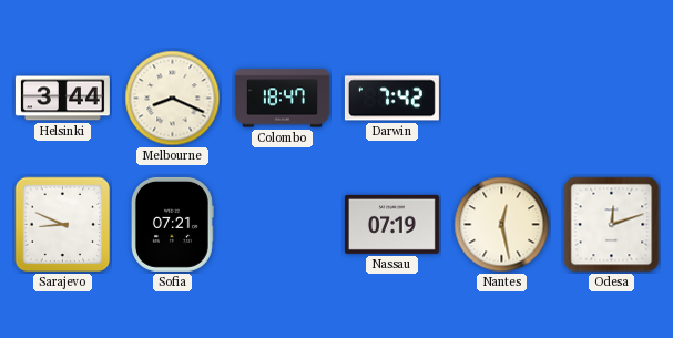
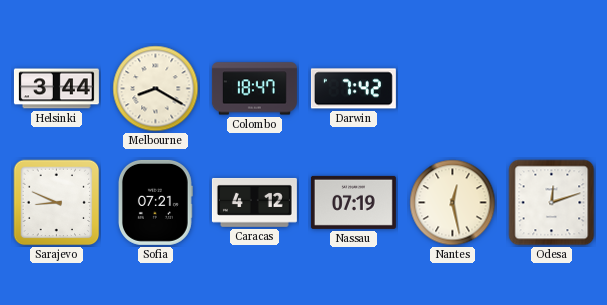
Melbourne: 8:19 -> 8:20
Caracas: none -> 4:12
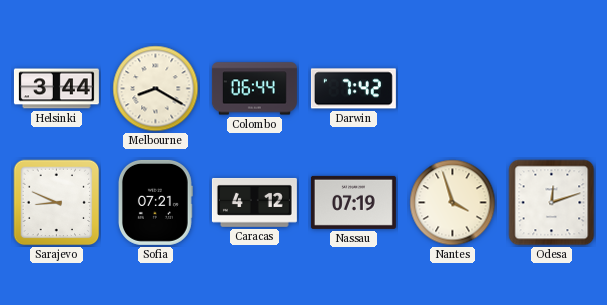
Colombo: 18:47 -> 06:44
Nantes: 12:28 -> 3:57
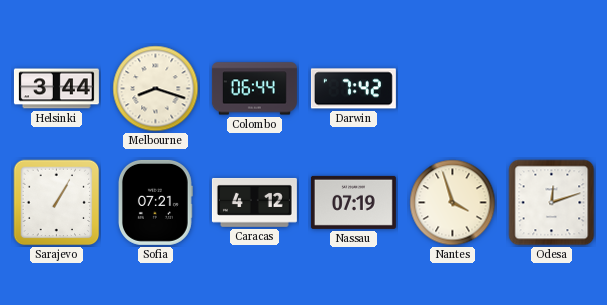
Melbourne: 8:20 -> 8:18
Sarajevo: 8:49 -> 1:05
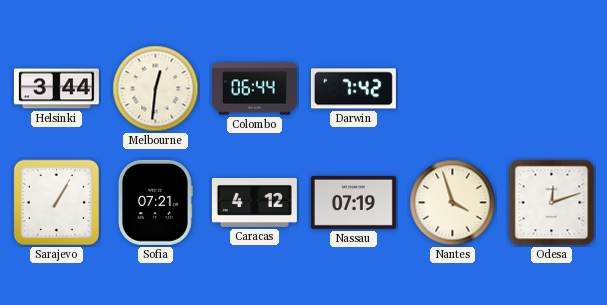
Melbourne: 8:18 -> 12:31
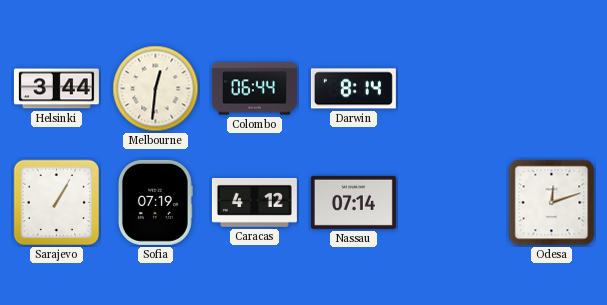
Darwin: 7:42 -> 8:14
Sofia: 07:21 -> 07:19
Nassau: 07:19 -> 07:14
Nantes: 3:57 -> none
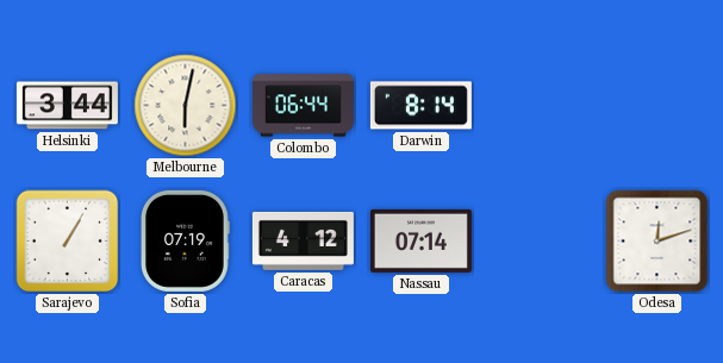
Melbourne: 12:31 -> 6:02
